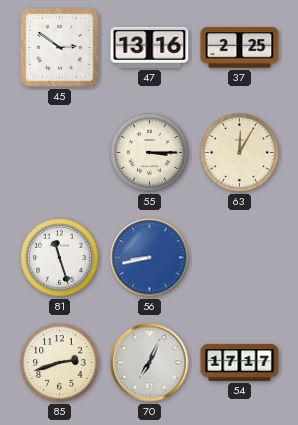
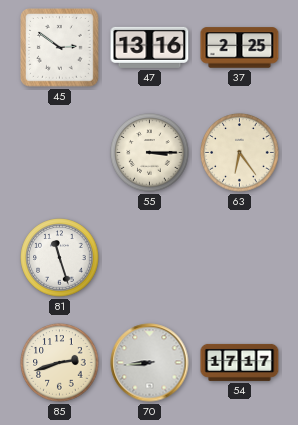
63: 12:05 -> 6:24
56: 8:43 -> none
70: 7:04 -> 8:44
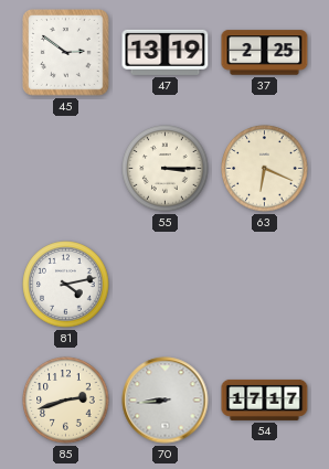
47: 13:16 -> 13:19
63: 6:24 -> 6:19
81: 11:27 -> 4:13
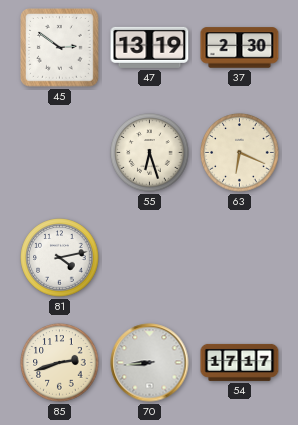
37: 2:25 -> 2:30
55: 3:15 -> 6:27
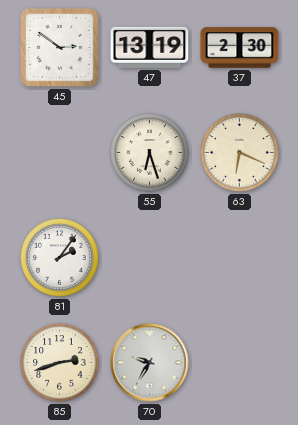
81: 4:13 -> 2:06
70: 8:44 -> 9:35
54: 17:17 -> none
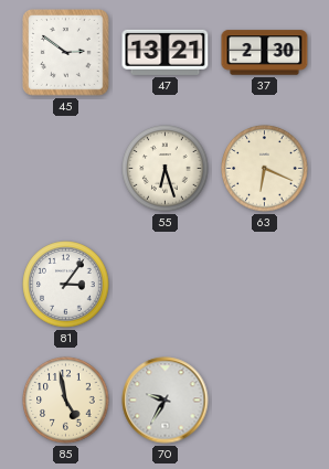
47: 13:19 -> 13:21
81: 2:06 -> 3:06
85: 2:42 -> 4:58
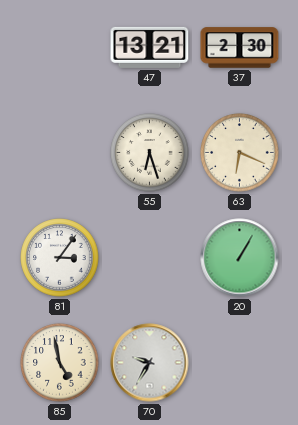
45: 2:51 -> none
20: none -> 1:05
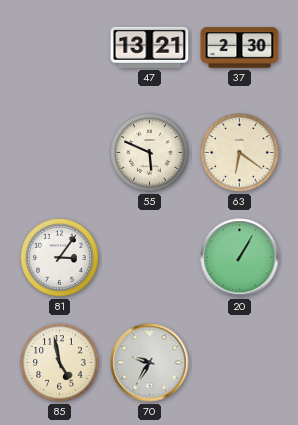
55: 6:27 -> 5:49
63: 6:19 -> 6:21
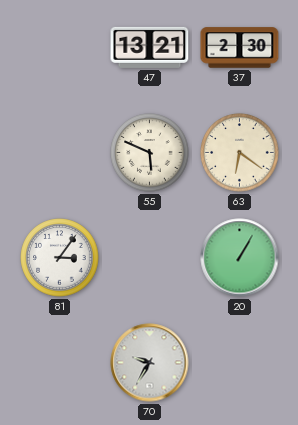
85: 4:58 -> none
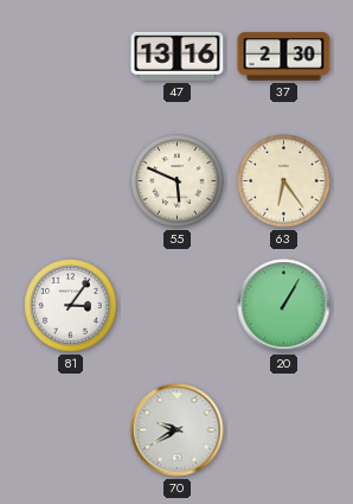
47: 13:21 -> 13:16
63: 6:21 -> 6:24
70: 9:35 -> 9:40
